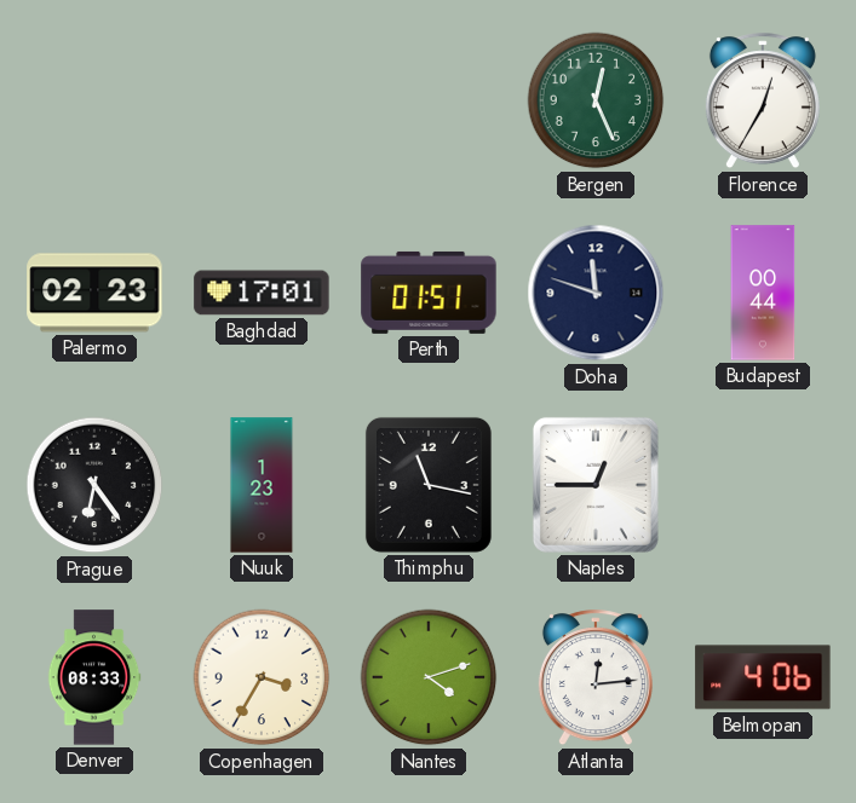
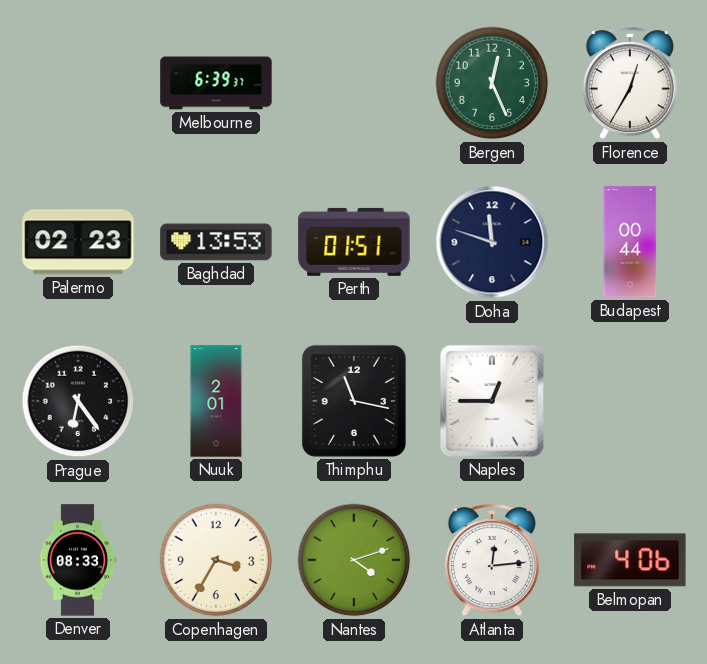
Melbourne: none -> 6:39
Baghdad: 17:01 -> 13:53
Nuuk: 1:23 -> 2:01
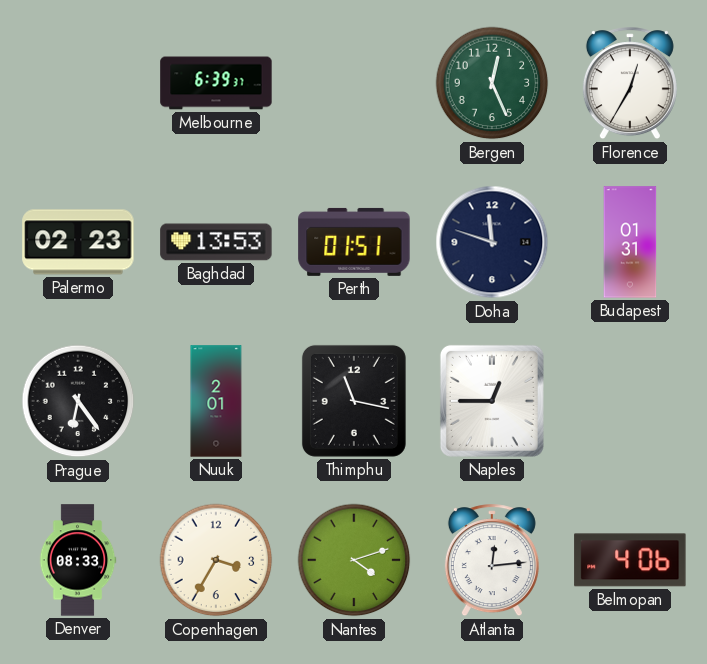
Budapest: 00:44 -> 01:31
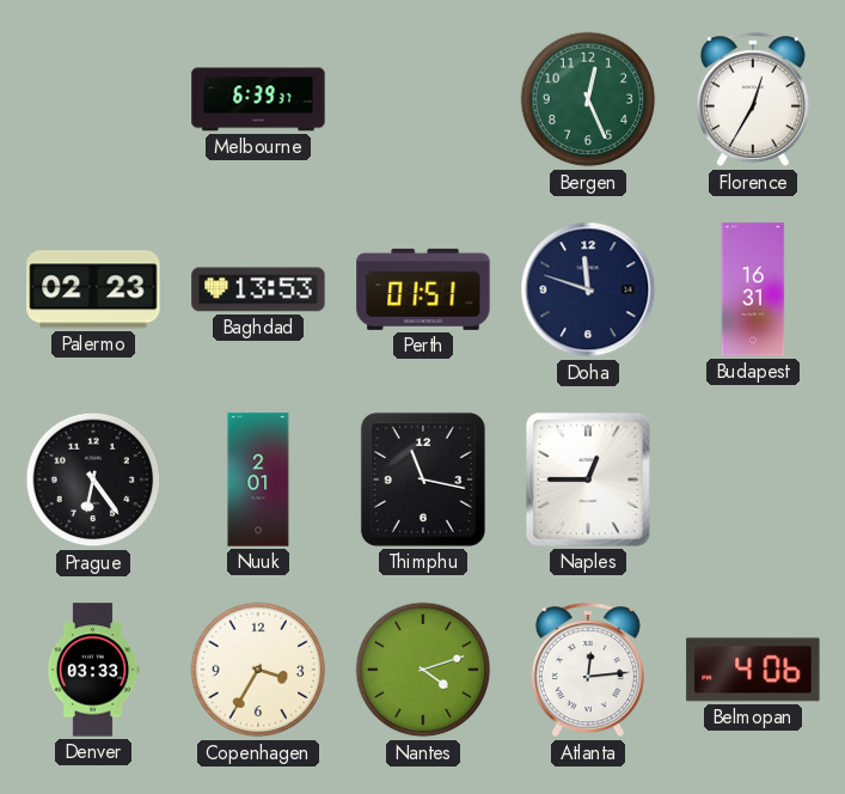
Budapest: 01:31 -> 16:31
Denver: 08:33 -> 03:33
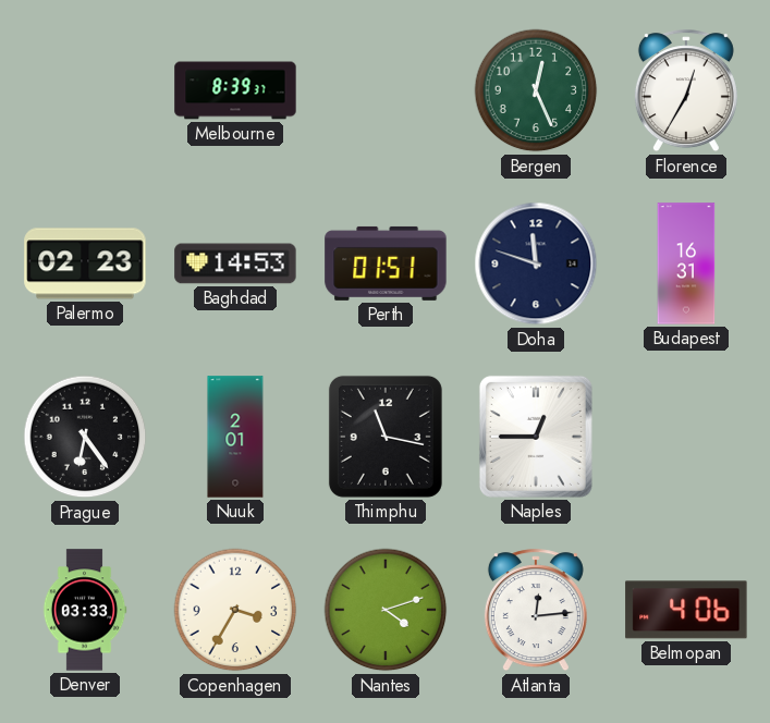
Melbourne: 6:39 -> 8:39
Baghdad: 13:53 -> 14:53
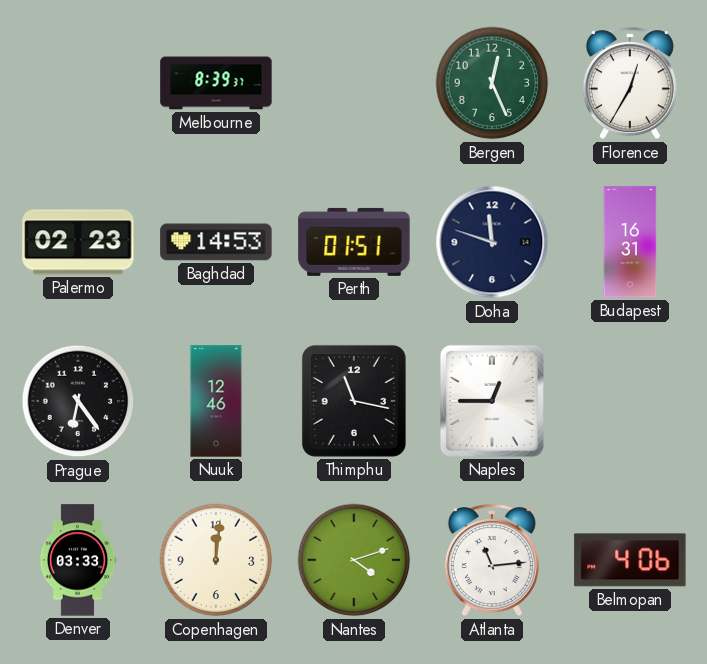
Nuuk: 2:01 -> 12:46
Copenhagen: 3:35 -> 12:01
Atlanta: 12:14 -> 11:14
